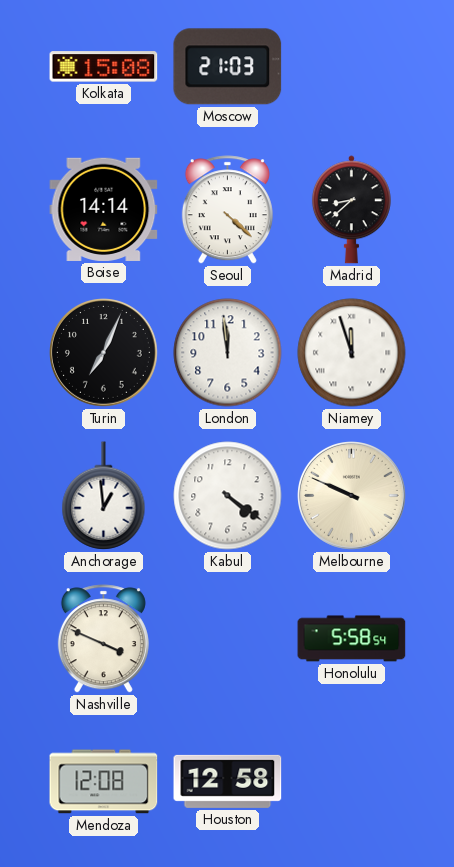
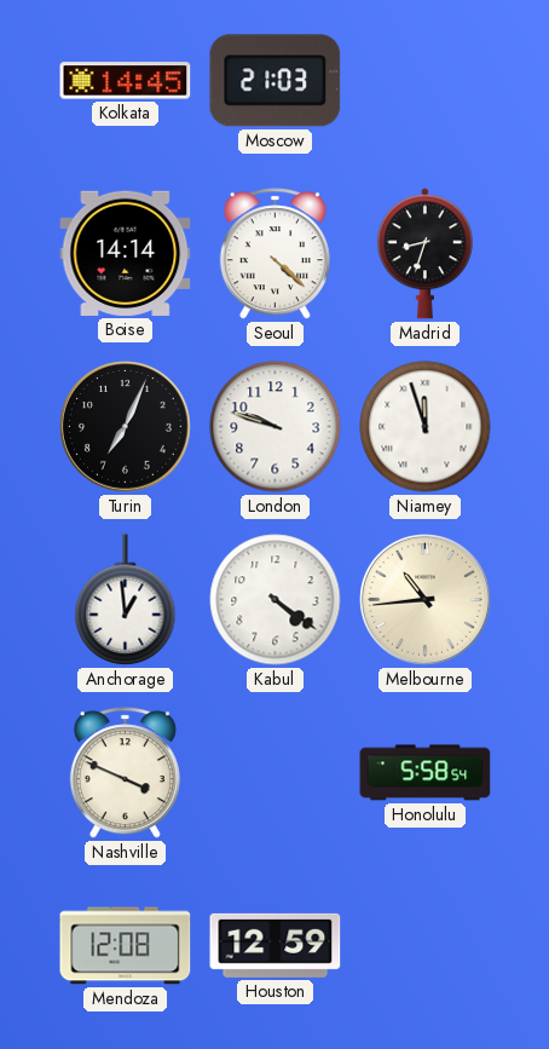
Kolkata: 15:08 -> 14:45
Madrid: 8:38 -> 8:33
London: 11:59 -> 9:48
Melbourne: 9:49 -> 10:44
Houston: 12:58 -> 12:59
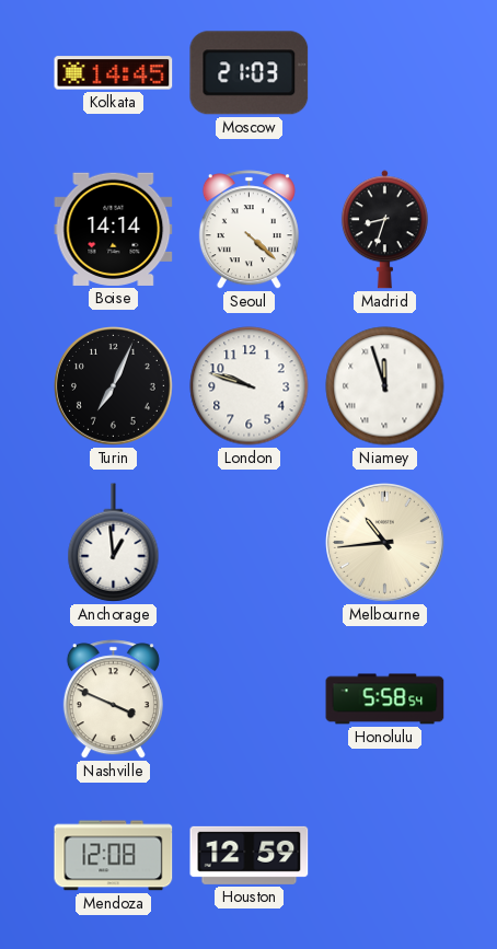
Kabul: 4:21 -> none
